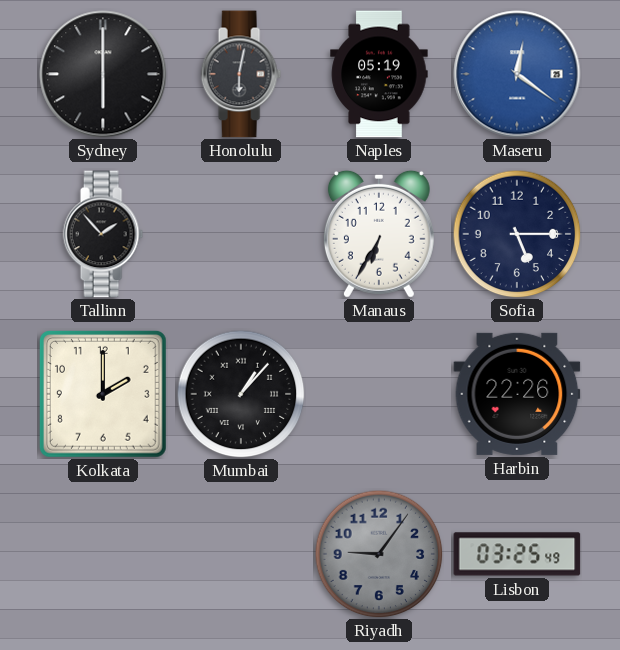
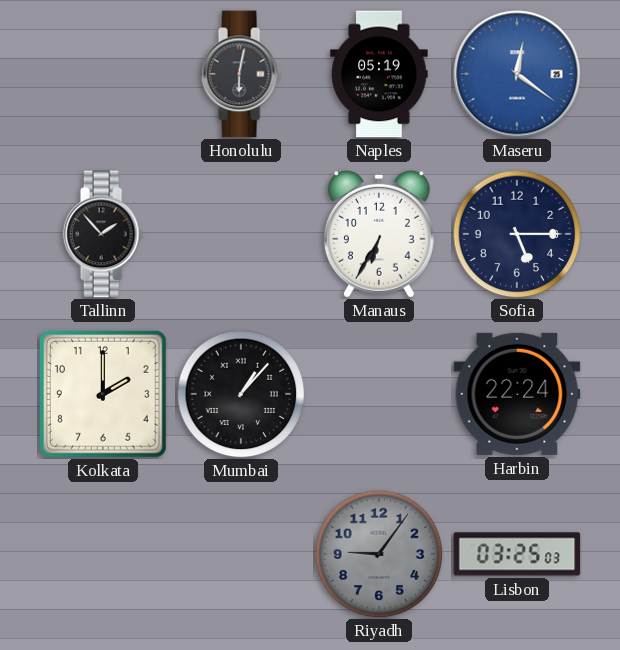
Sydney: 6:00 -> none
Harbin: 22:26 -> 22:24
Lisbon: 03:25:49 -> 03:25:03
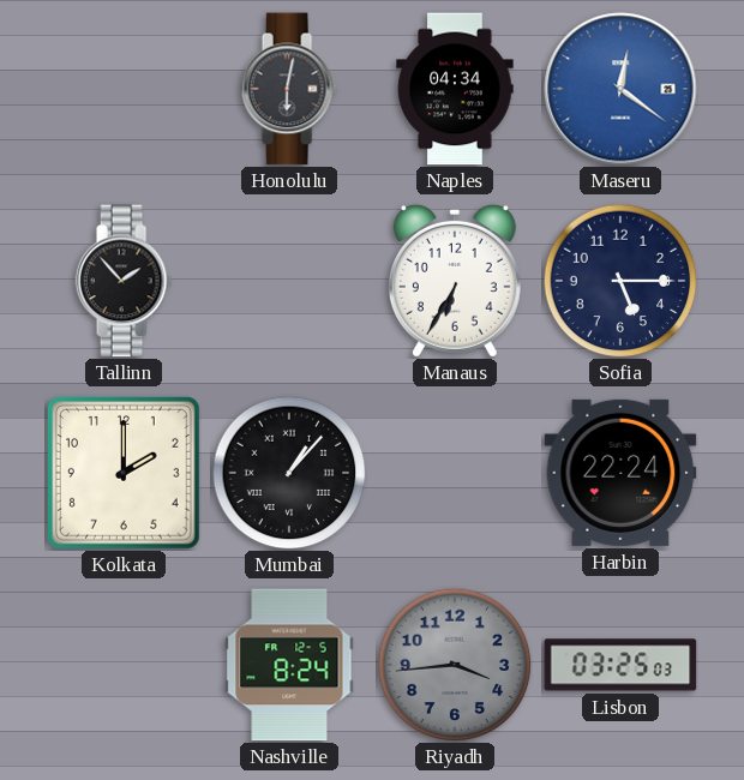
Naples: 05:19 -> 04:34
Nashville: none -> 8:24
Riyadh: 9:06 -> 3:44
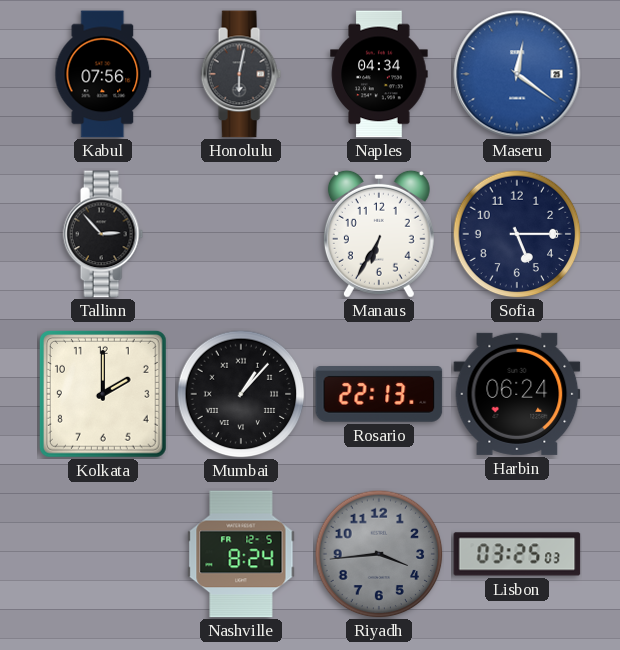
Kabul: none -> 07:56
Tallinn: 1:53 -> 2:53
Rosario: none -> 22:13
Harbin: 22:24 -> 06:24
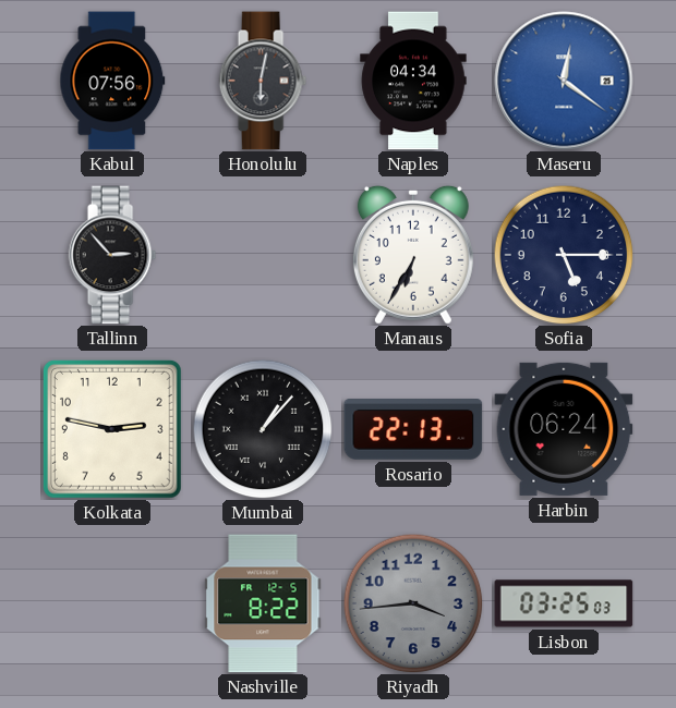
Kolkata: 2:00 -> 2:47
Nashville: 8:24 -> 8:22
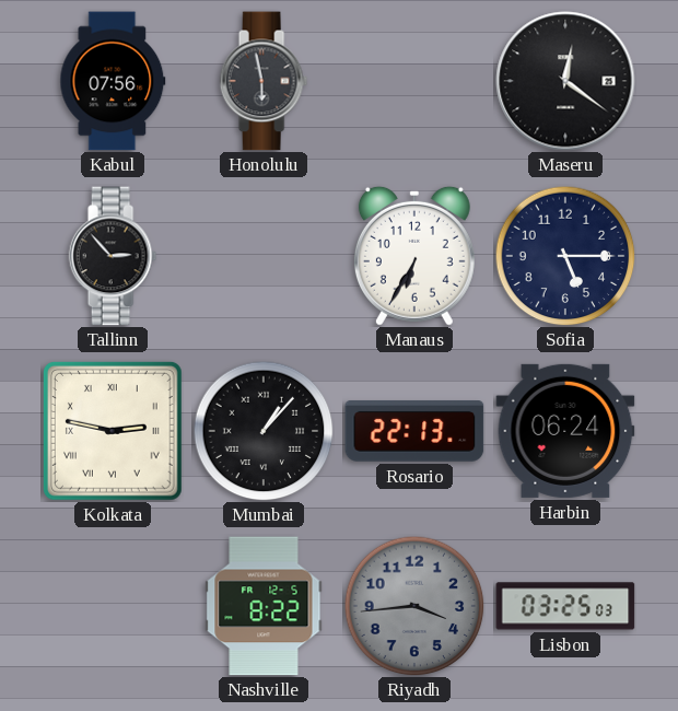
Honolulu: 6:02 -> 5:58
Naples: 04:34 -> none
Maseru dial: blue -> black
Kolkata numerals: Arabic -> Roman
